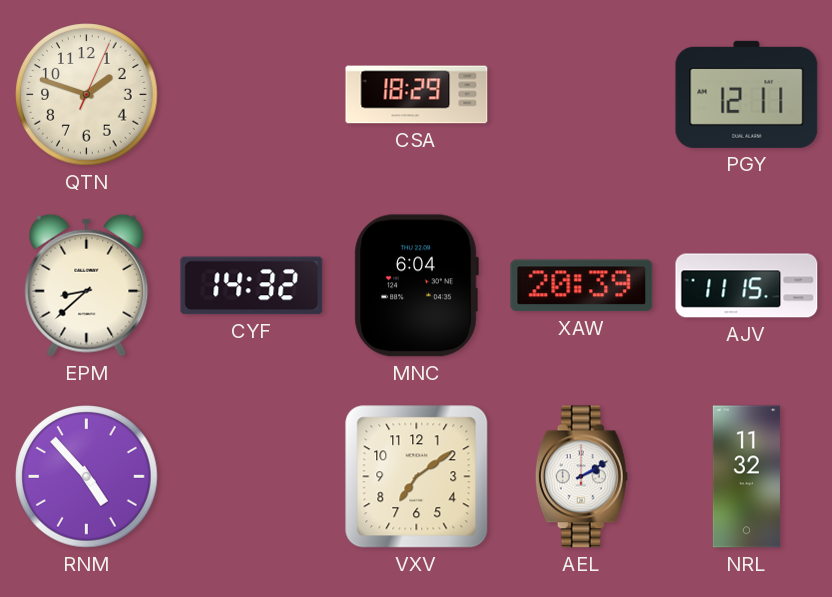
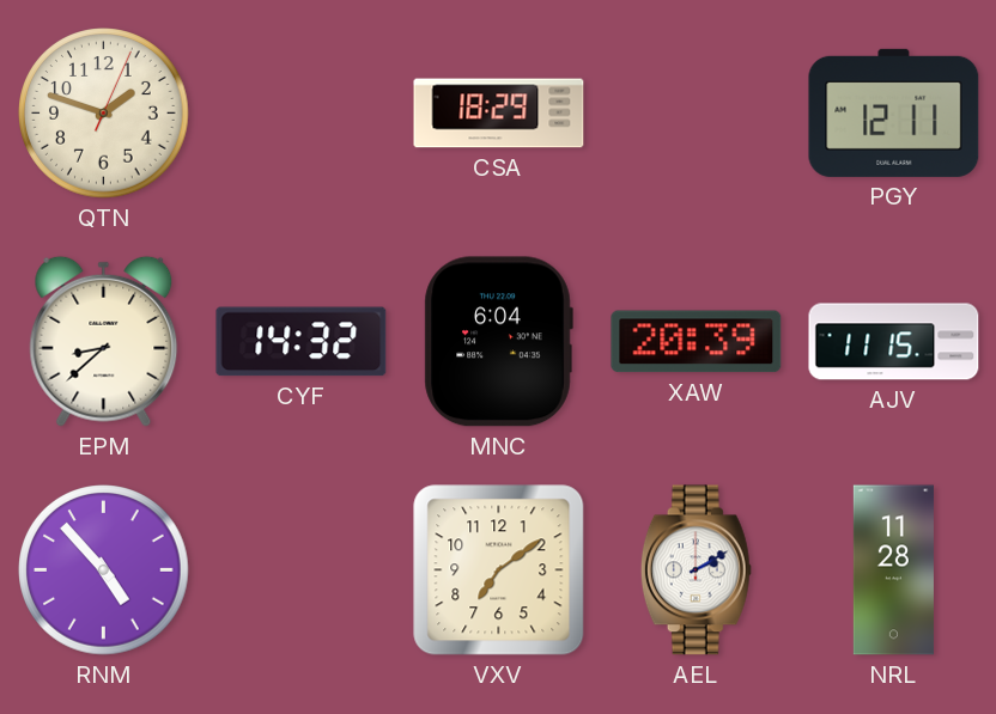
NRL: 11:32 -> 11:28
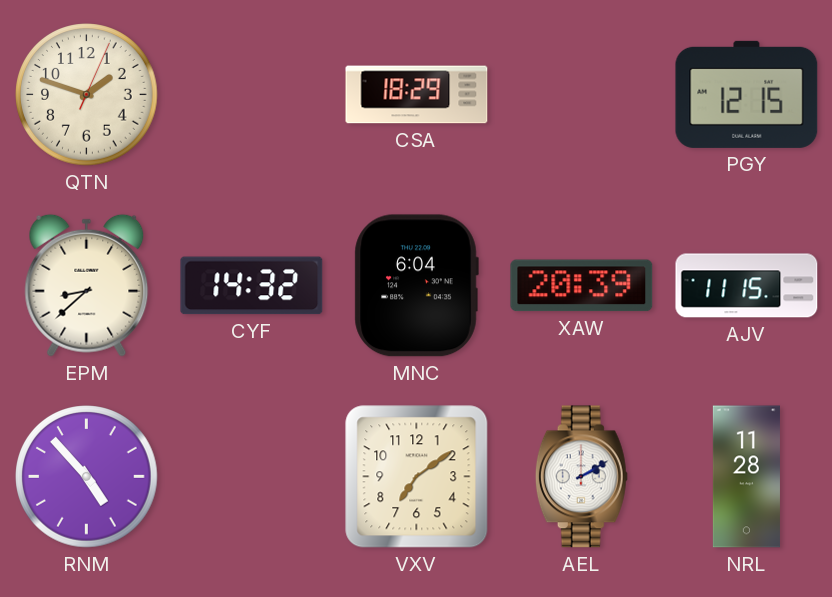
PGY: 12:11 -> 12:15
